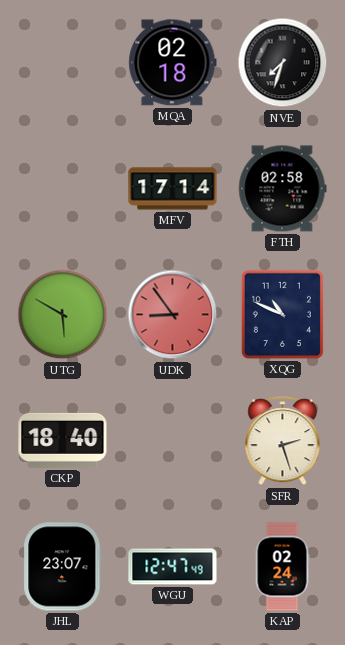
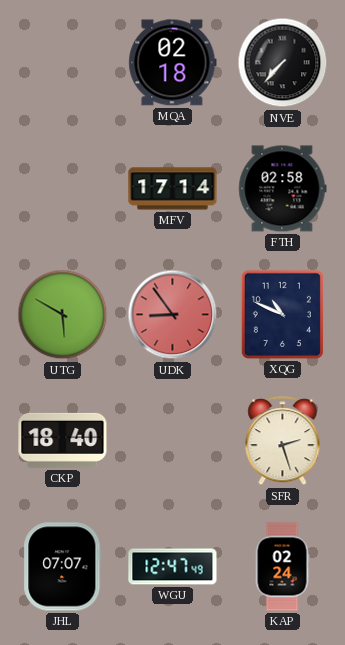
NVE: 7:33 -> 7:37
JHL: 23:07 -> 07:07
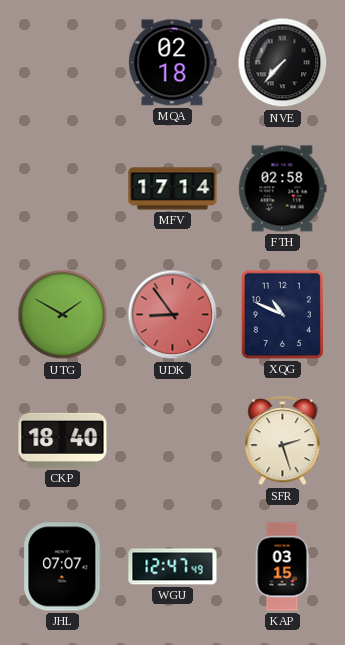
UTG: 5:50 -> 1:50
KAP: 02:24 -> 03:15
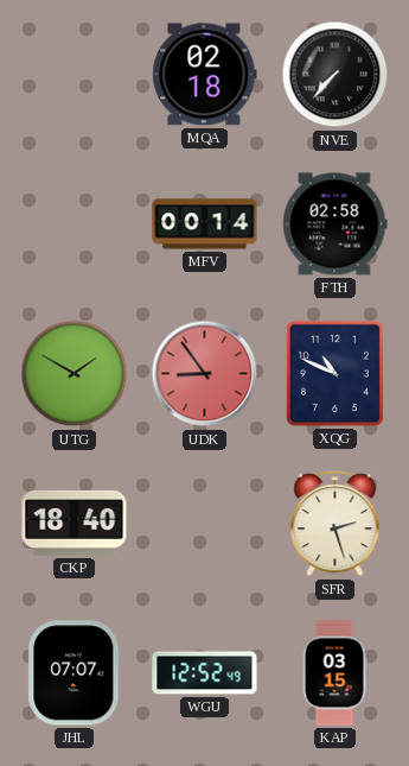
MFV: 17:14 -> 00:14
WGU: 12:47 -> 12:52
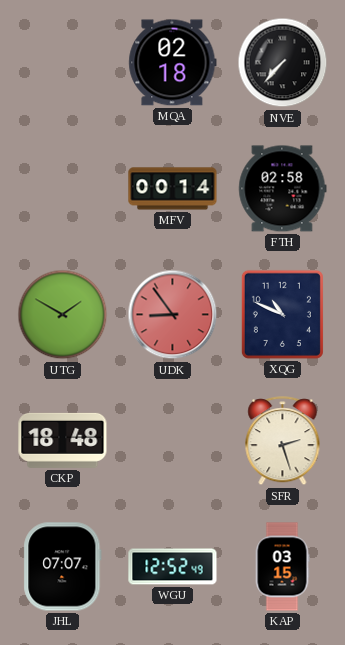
CKP: 18:40 -> 18:48
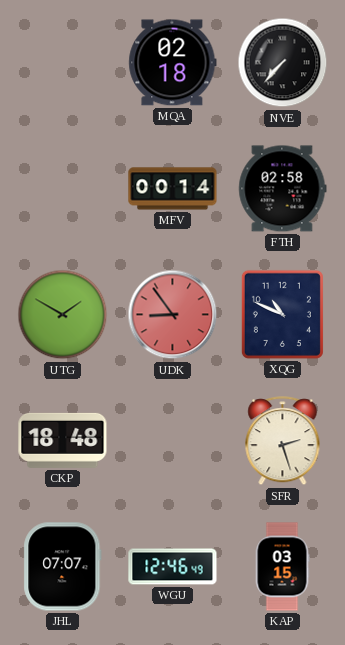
WGU: 12:52 -> 12:46
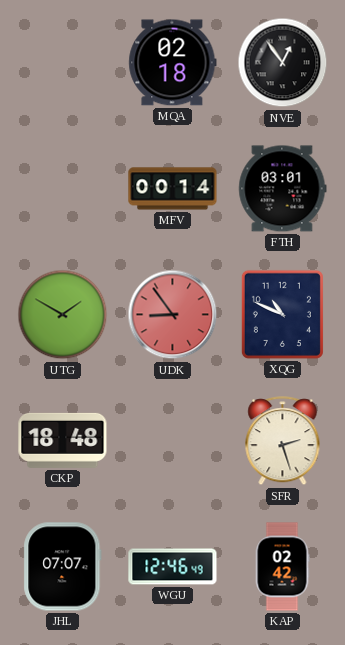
NVE: 7:37 -> 12:54
FTH: 02:58 -> 03:01
KAP: 03:15 -> 02:42
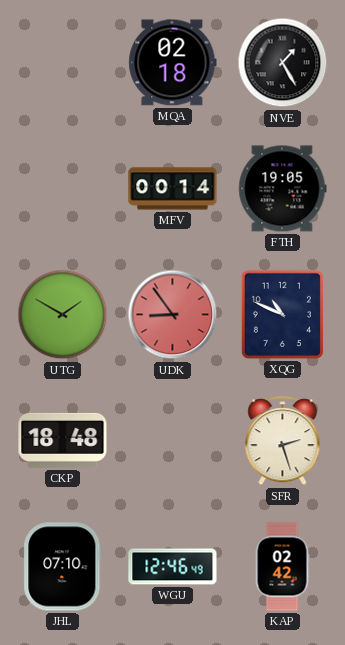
NVE: 12:54 -> 1:25
FTH: 03:01 -> 19:05
JHL: 07:07 -> 07:10
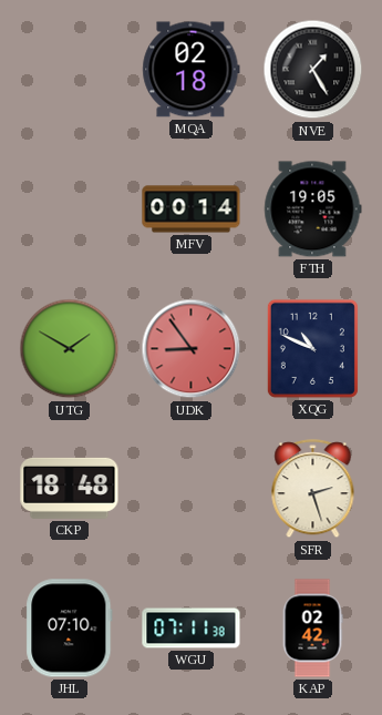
WGU: 12:46 -> 07:11
